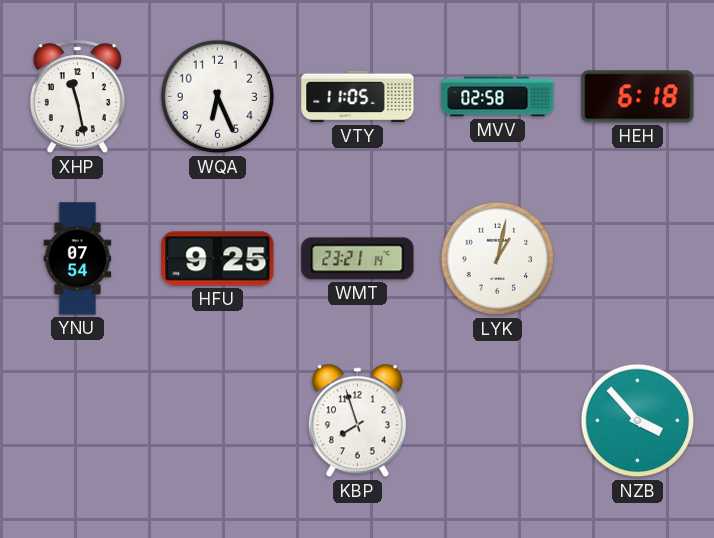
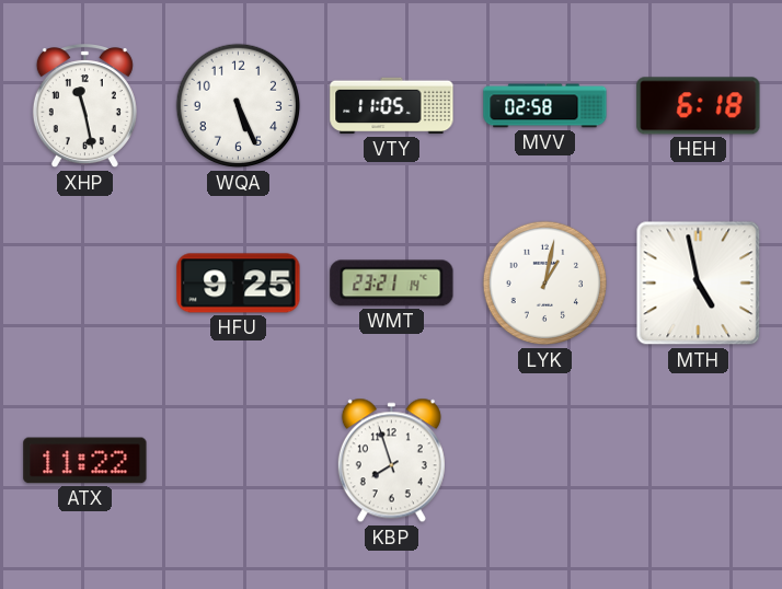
WQA: 6:26 -> 5:26
YNU: 07:54 -> none
MTH: none -> 4:58
ATX: none -> 11:22
NZB: 3:53 -> none
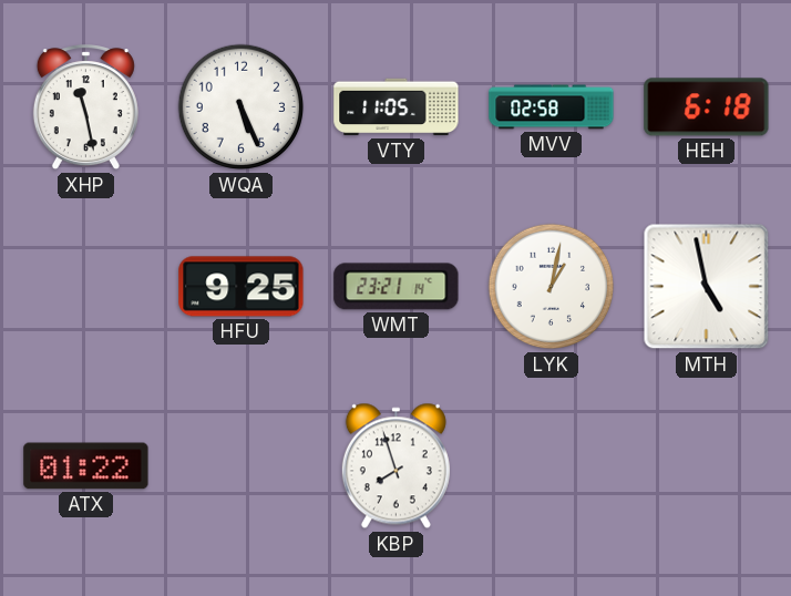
ATX: 11:22 -> 01:22
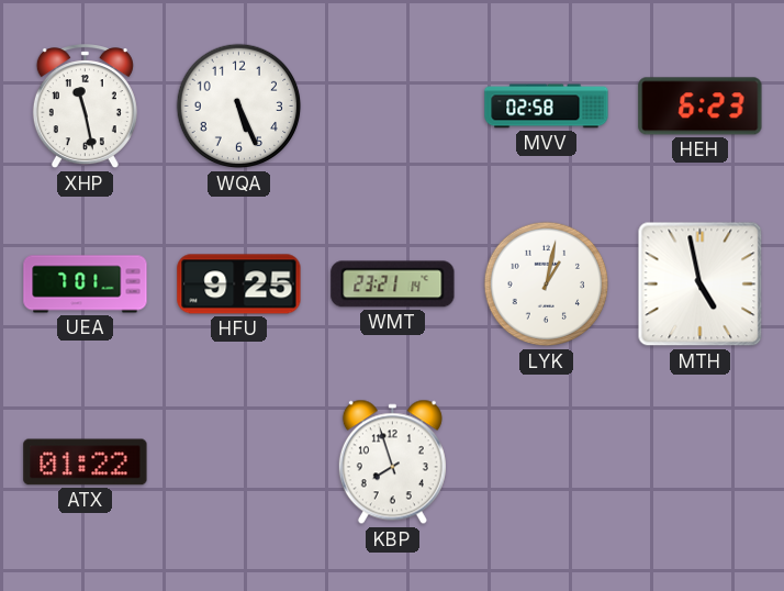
VTY: 11:05 -> none
HEH: 6:18 -> 6:23
UEA: none -> 7:01
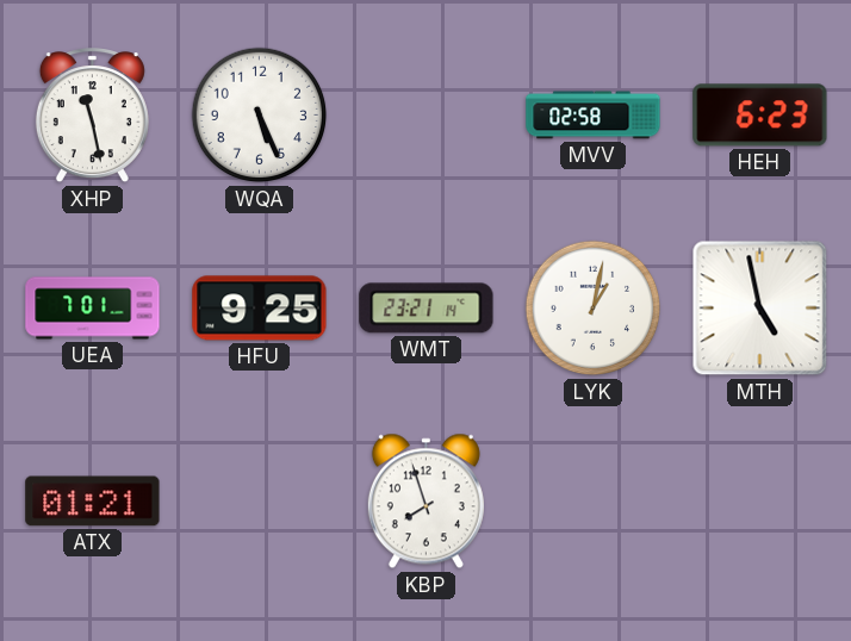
ATX: 01:22 -> 01:21
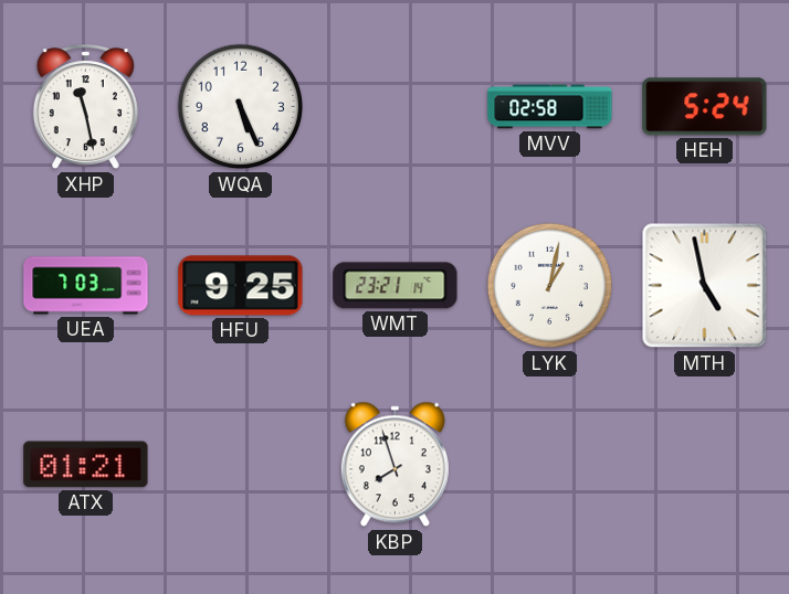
HEH: 6:23 -> 5:24
UEA: 7:01 -> 7:03
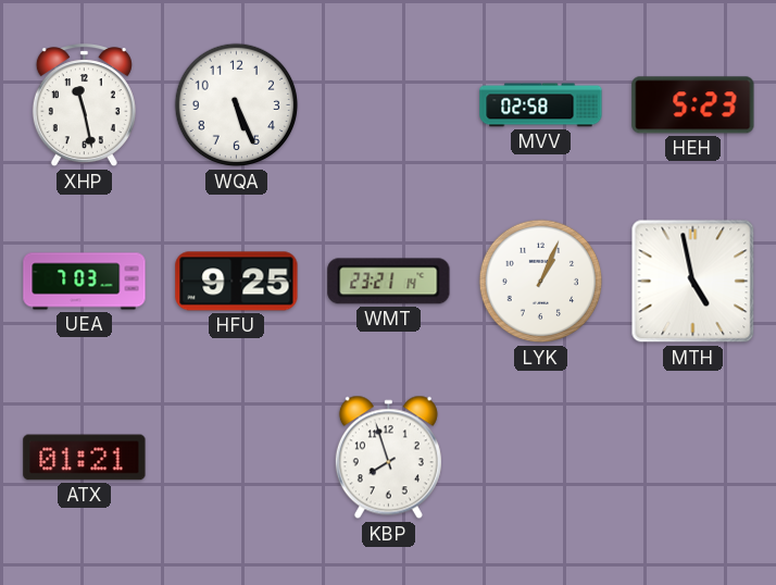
HEH: 5:24 -> 5:23
LYK: 1:02 -> 1:04
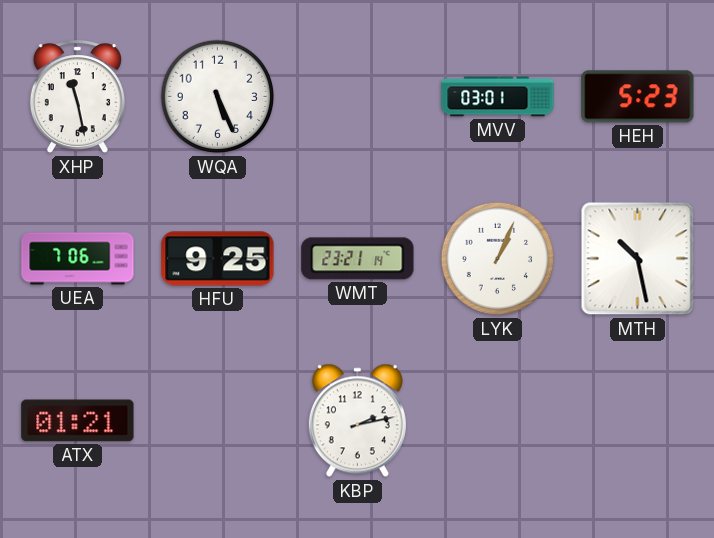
MVV: 02:58 -> 03:01
UEA: 7:03 -> 7:06
MTH: 4:58 -> 10:28
KBP: 7:57 -> 2:13
